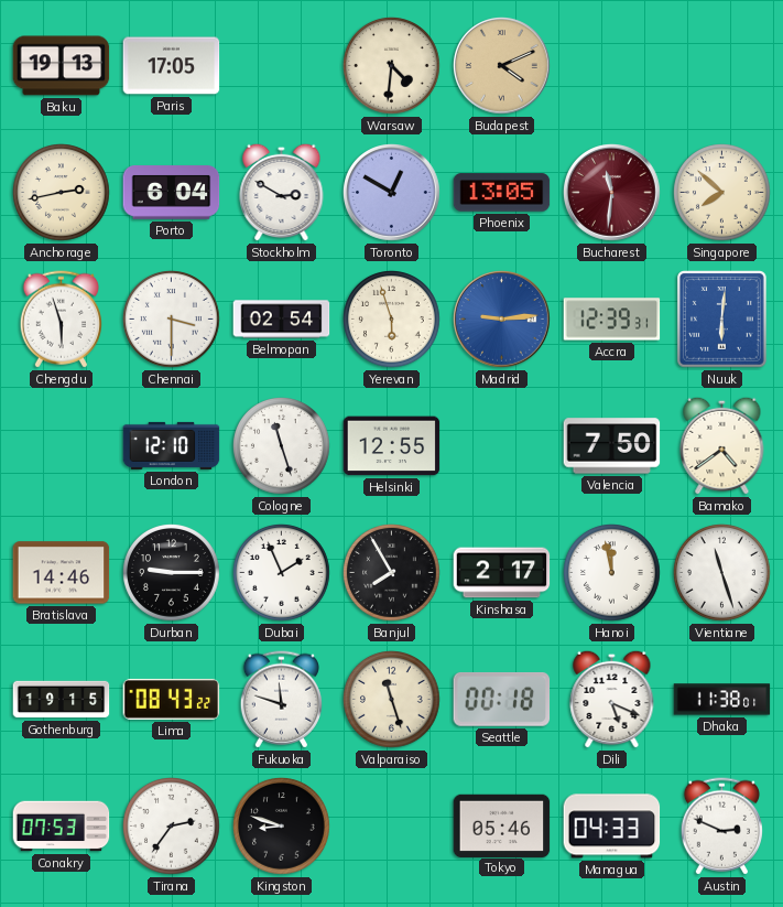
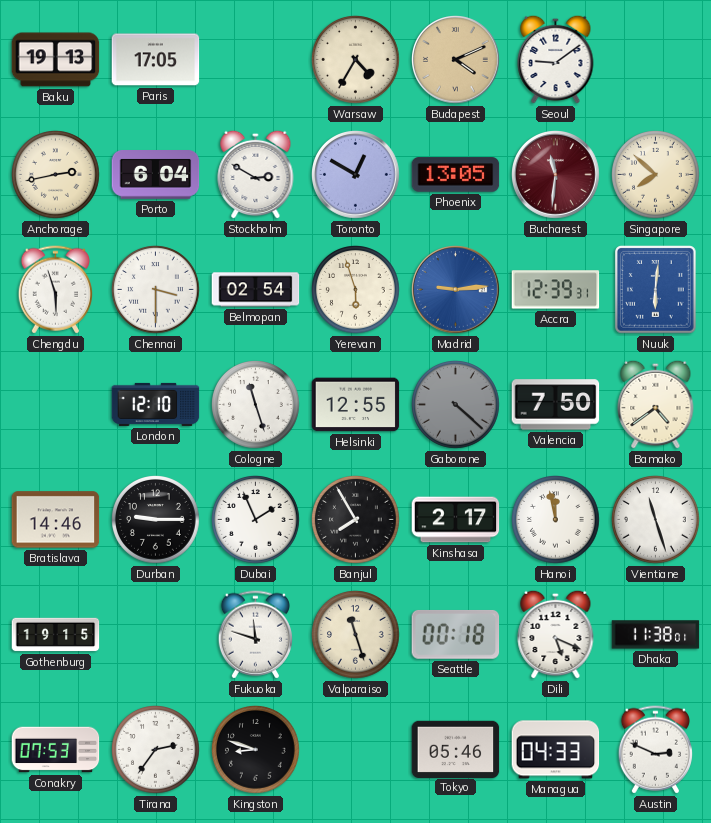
Warsaw: 4:31 -> 4:35
Seoul: none -> 9:09
Gaborone: none -> 4:22
Lima: 08:43 -> none
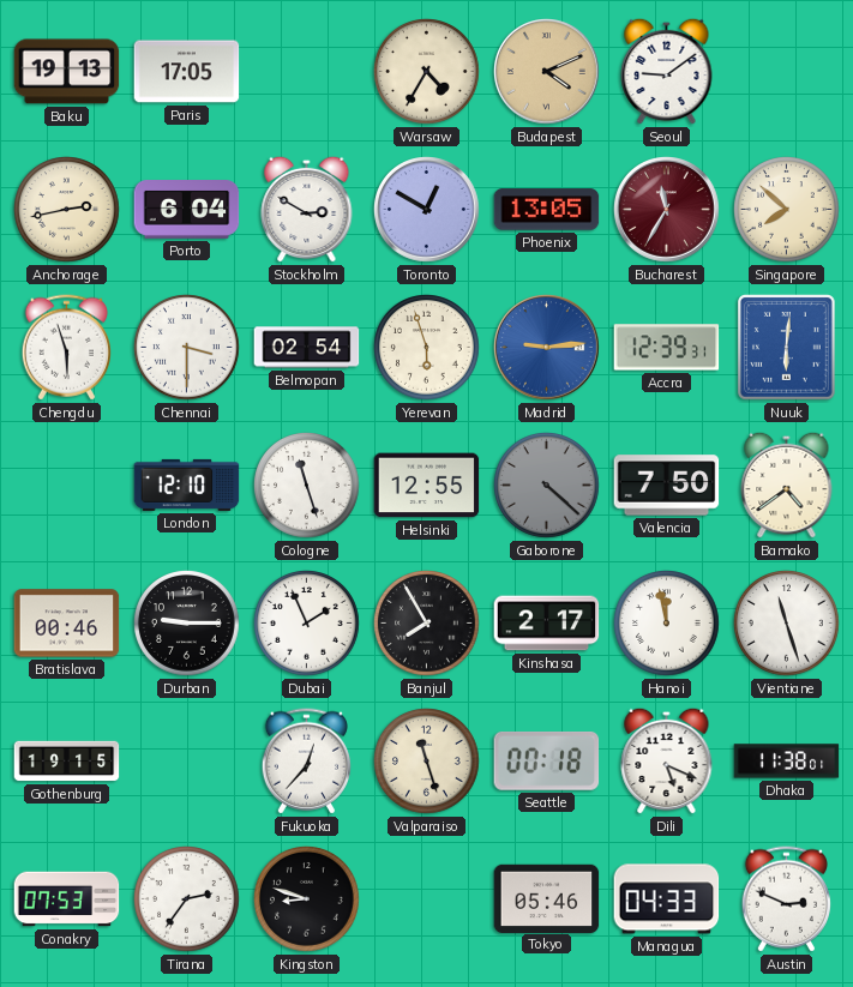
Bucharest: 11:31 -> 11:35
Bratislava: 14:46 -> 00:46
Fukuoka: 11:48 -> 12:37
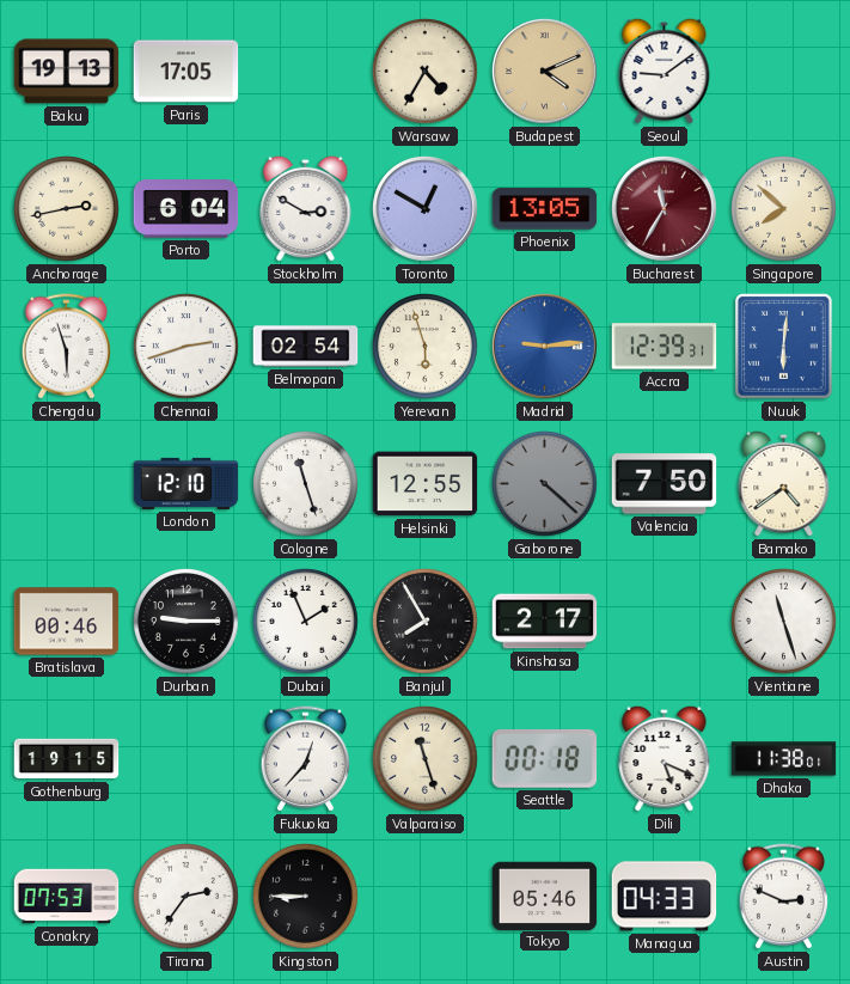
Chennai: 3:30 -> 2:42
Hanoi: 11:58 -> none
Kingston: 8:48 -> 8:45
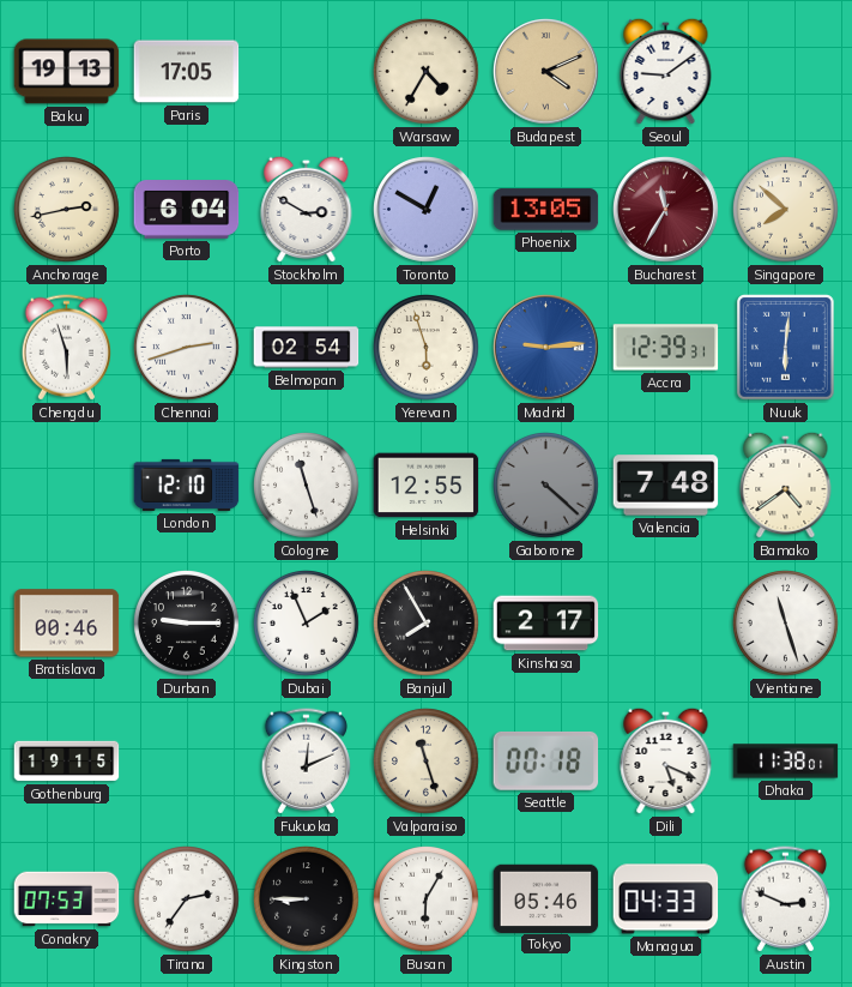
Valencia: 7:50 -> 7:48
Fukuoka: 12:37 -> 12:11
Busan: none -> 6:05
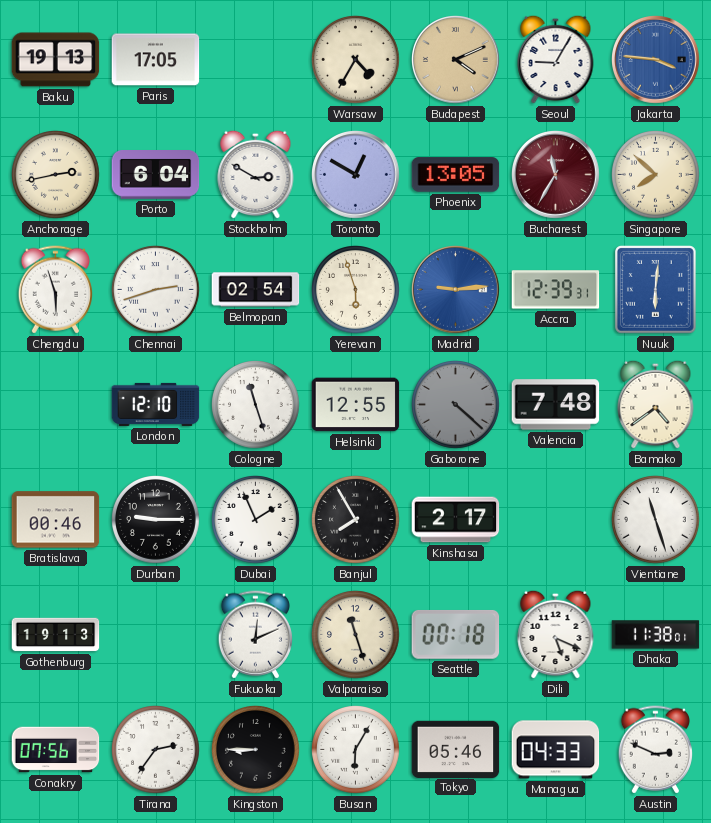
Seoul: 9:09 -> 9:05
Jakarta: none -> 3:46
Gothenburg: 19:15 -> 19:13
Conakry: 07:53 -> 07:56
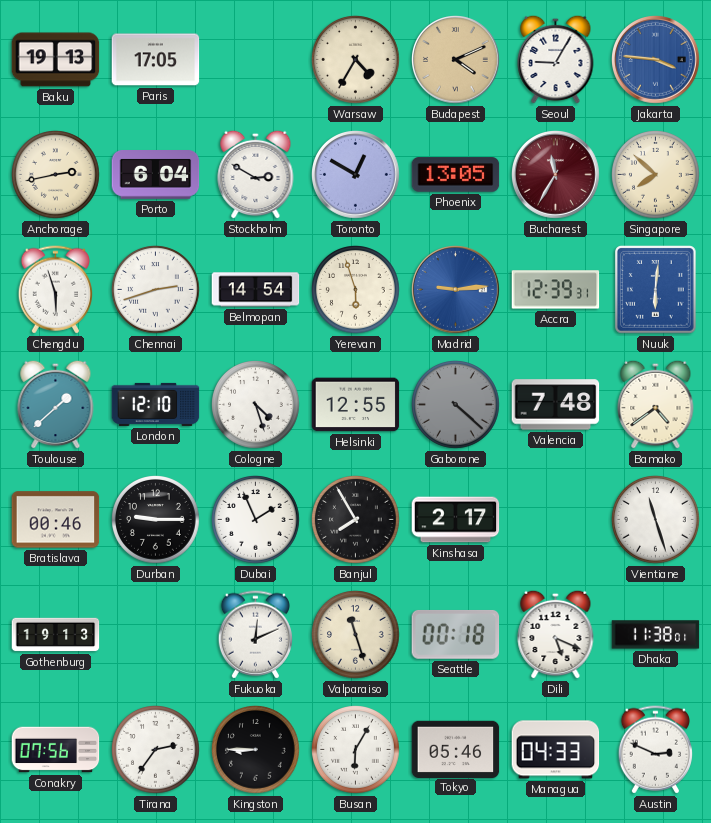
Belmopan: 02:54 -> 14:54
Toulouse: none -> 1:38
Cologne: 11:27 -> 4:27
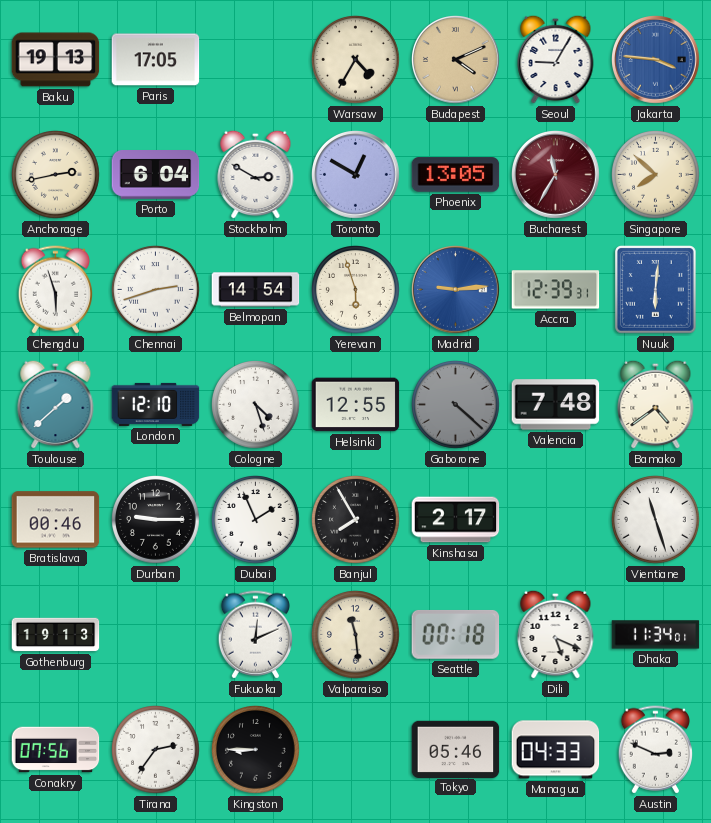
Valparaiso: 11:27 -> 11:29
Dhaka: 11:38 -> 11:34
Busan: 6:05 -> none
